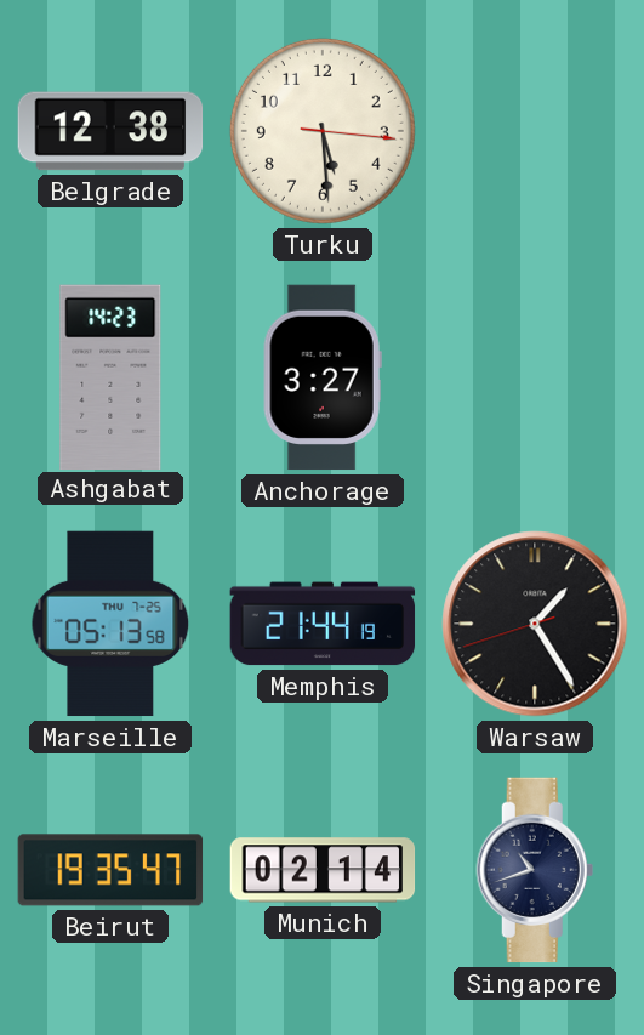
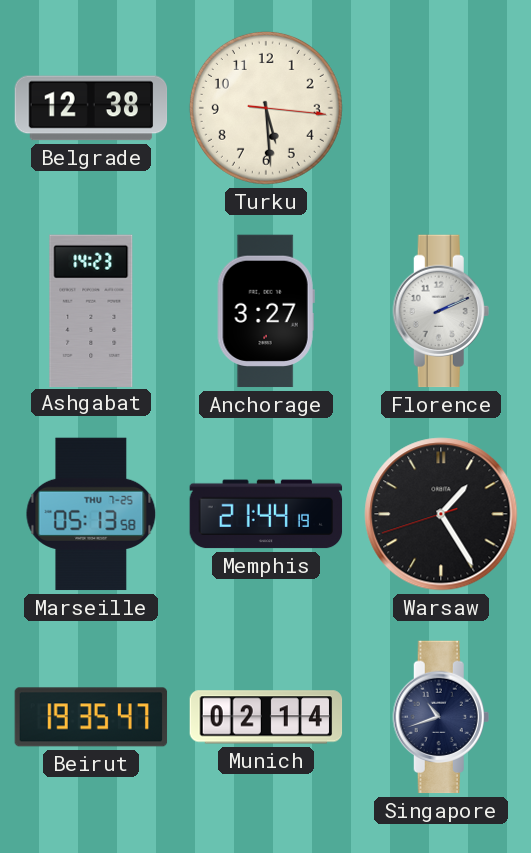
Florence: none -> 2:11
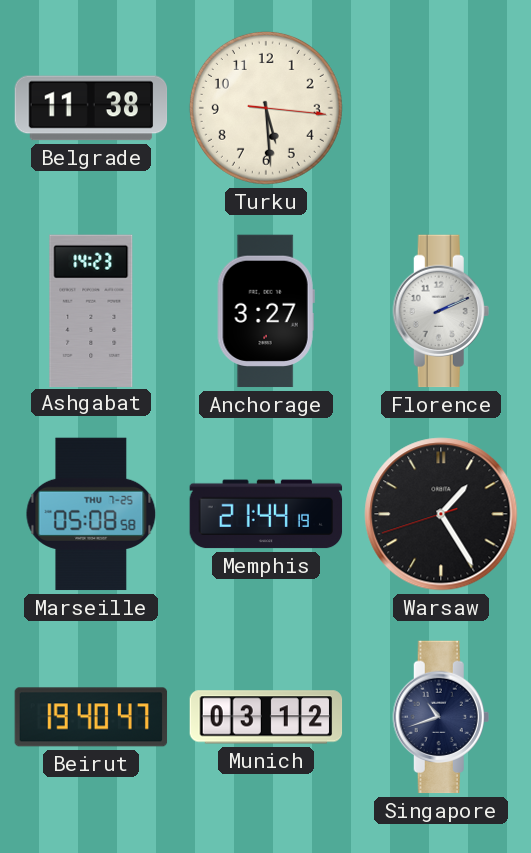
Belgrade: 12:38 -> 11:38
Marseille: 05:13 -> 05:08
Beirut: 19:35 -> 19:40
Munich: 02:14 -> 03:12
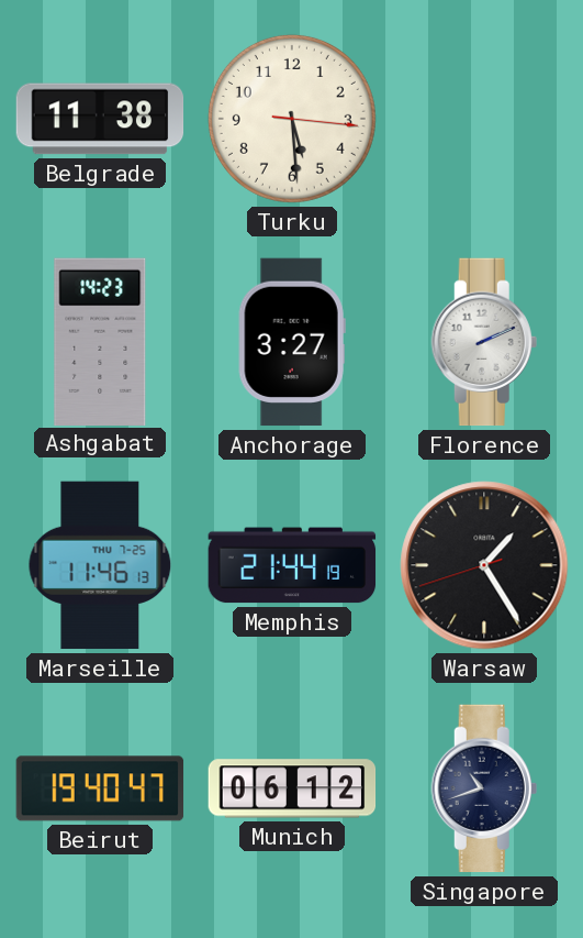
Marseille: 05:08 -> 11:46
Munich: 03:12 -> 06:12
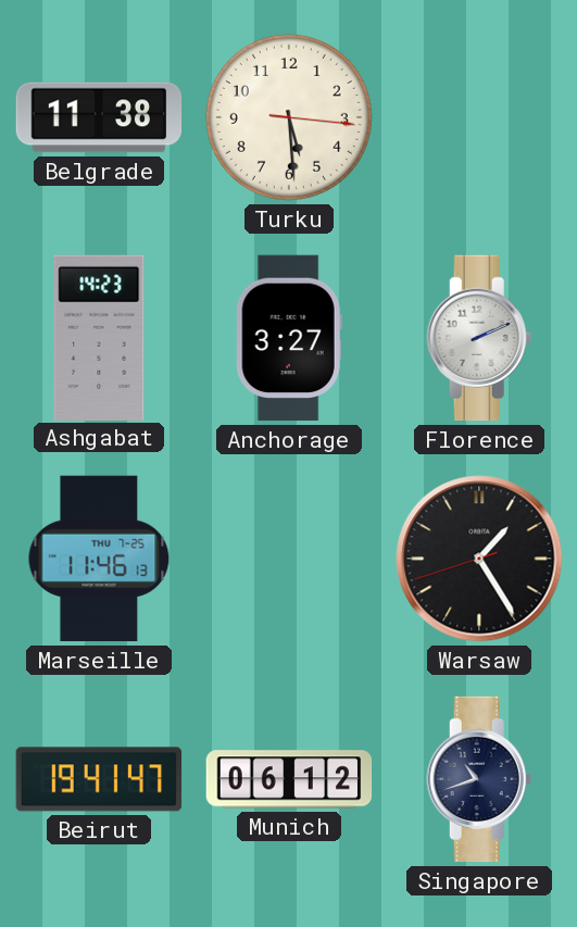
Memphis: 21:44 -> none
Beirut: 19:40 -> 19:41
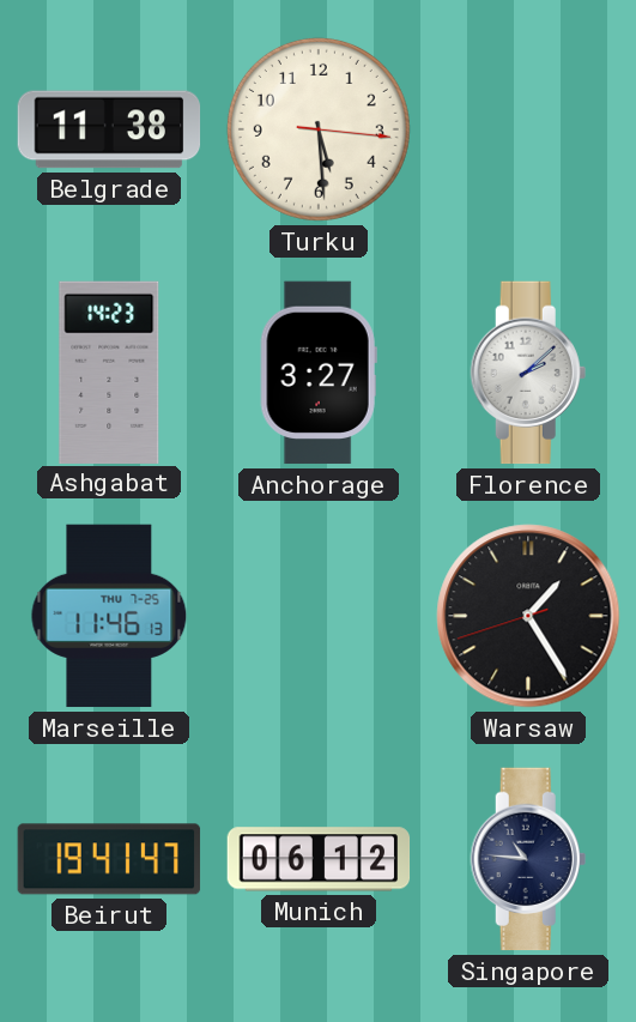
Florence: 2:11 -> 2:08
Singapore: 10:42 -> 10:46
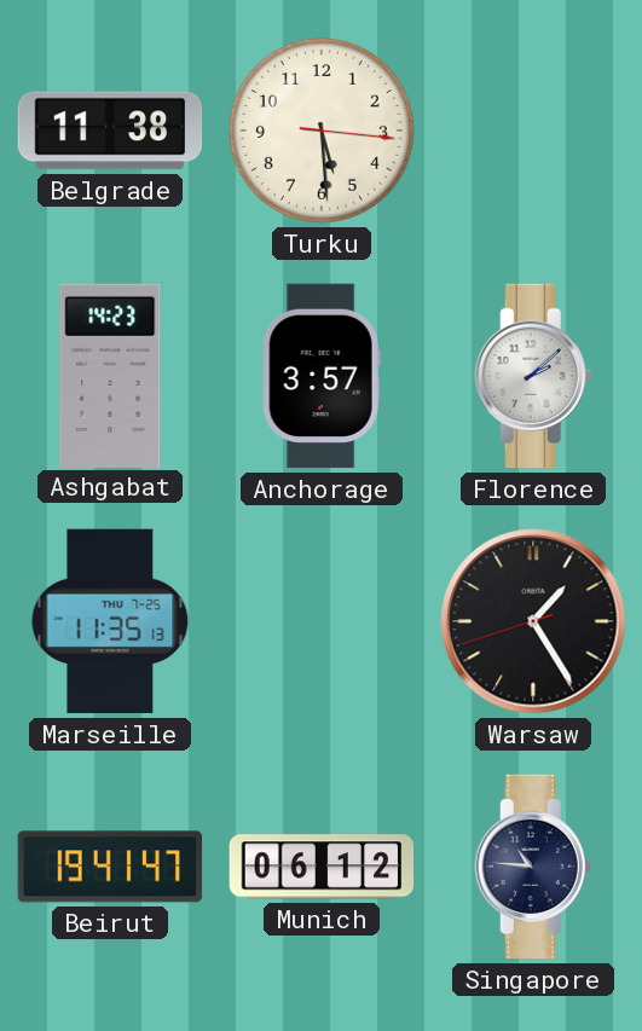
Anchorage: 3:27 -> 3:57
Marseille: 11:46 -> 11:35
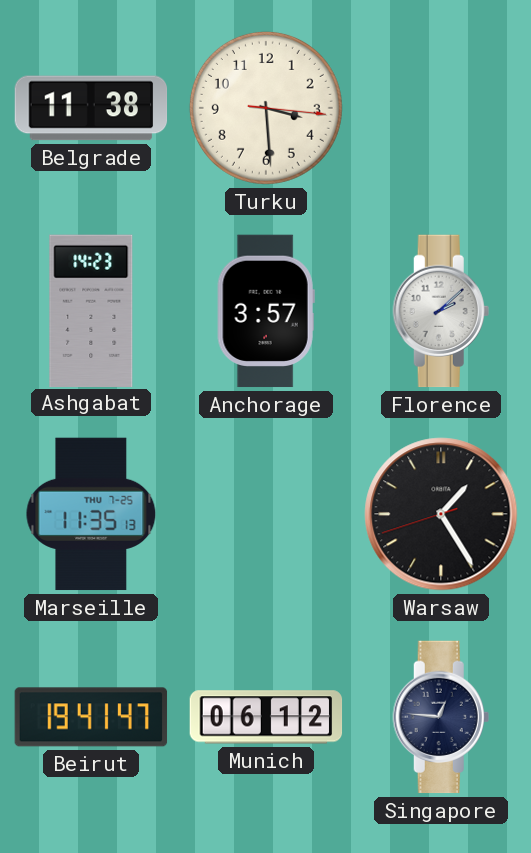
Turku: 5:29 -> 3:29
Singapore: 10:46 -> 12:46
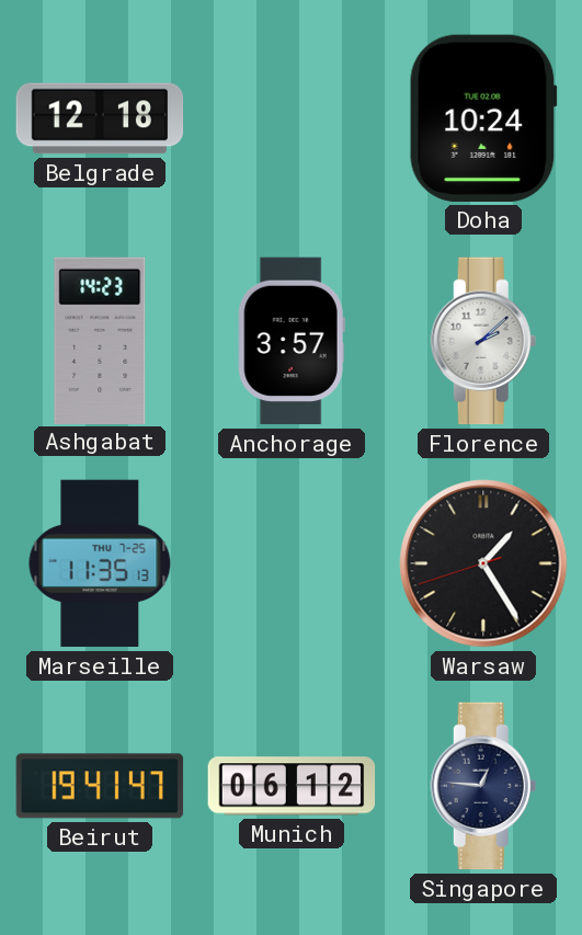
Belgrade: 11:38 -> 12:18
Turku: 3:29 -> none
Doha: none -> 10:24
